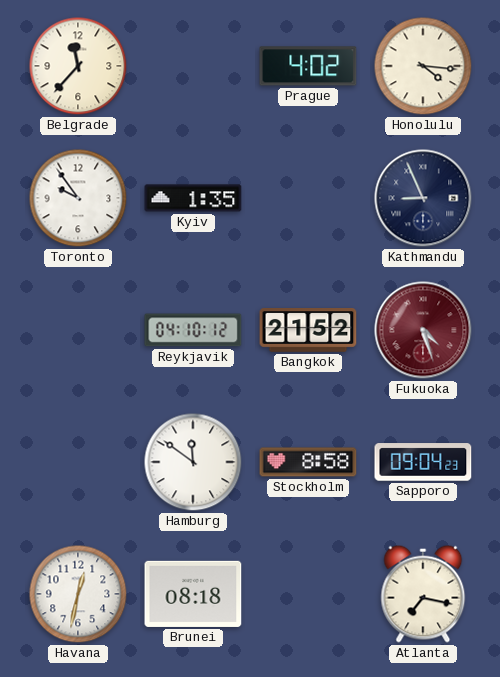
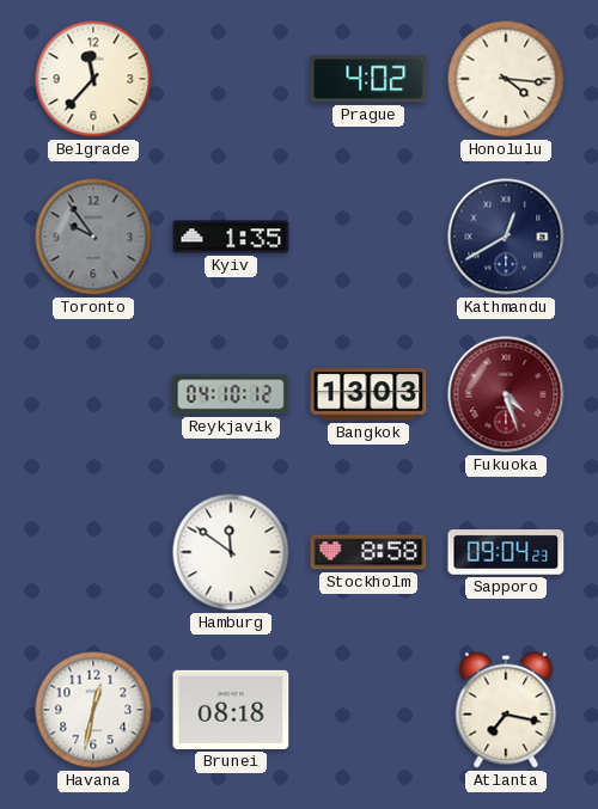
Toronto dial: white -> grey
Kathmandu: 8:56 -> 12:40
Bangkok: 21:52 -> 13:03
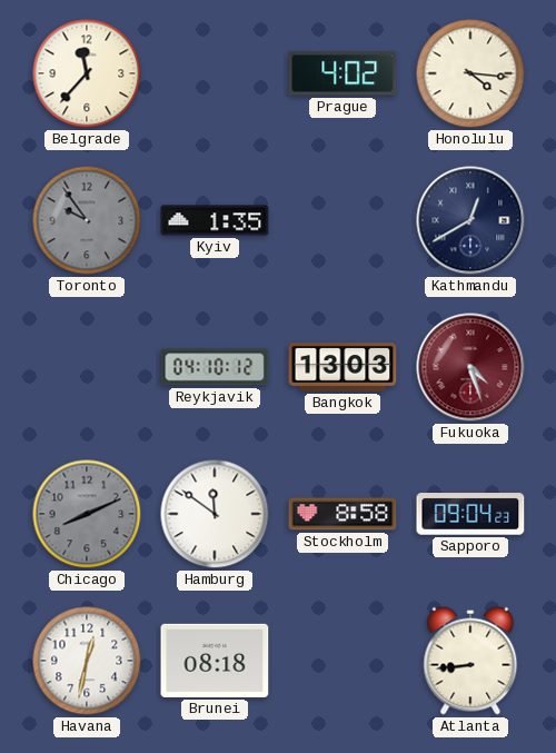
Chicago: none -> 8:11
Atlanta: 7:17 -> 8:44
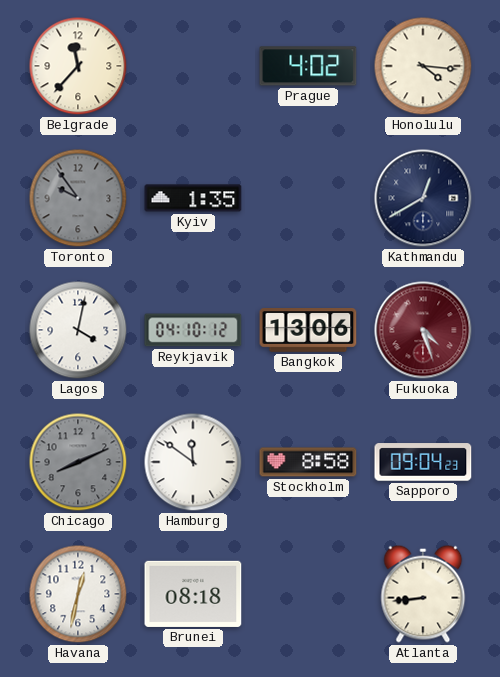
Lagos: none -> 4:02
Bangkok: 13:03 -> 13:06
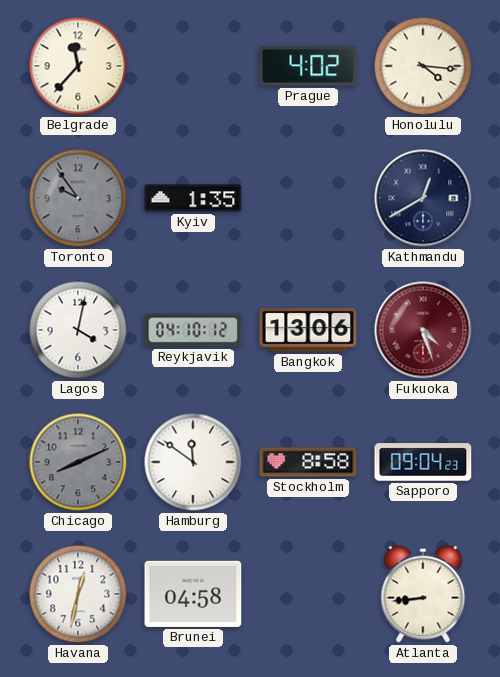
Brunei: 08:18 -> 04:58
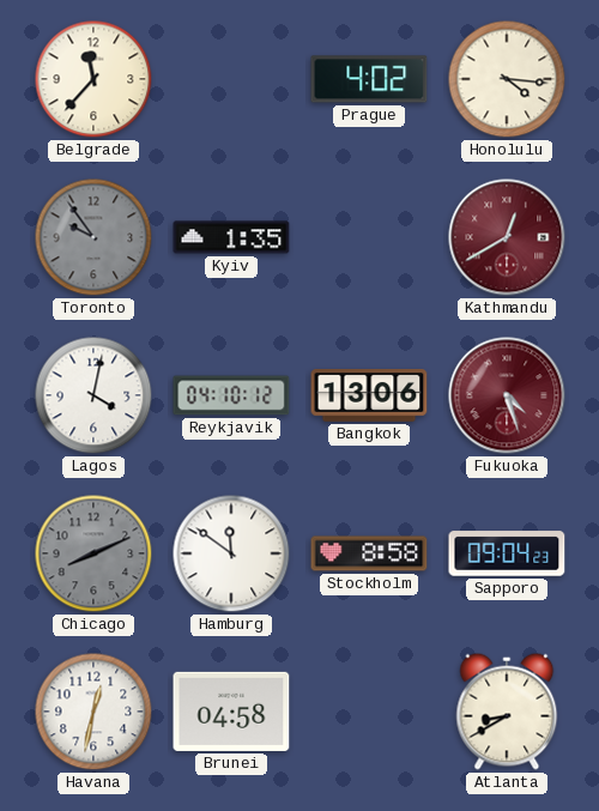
Kathmandu dial: navy -> burgundy
Atlanta: 8:44 -> 8:40
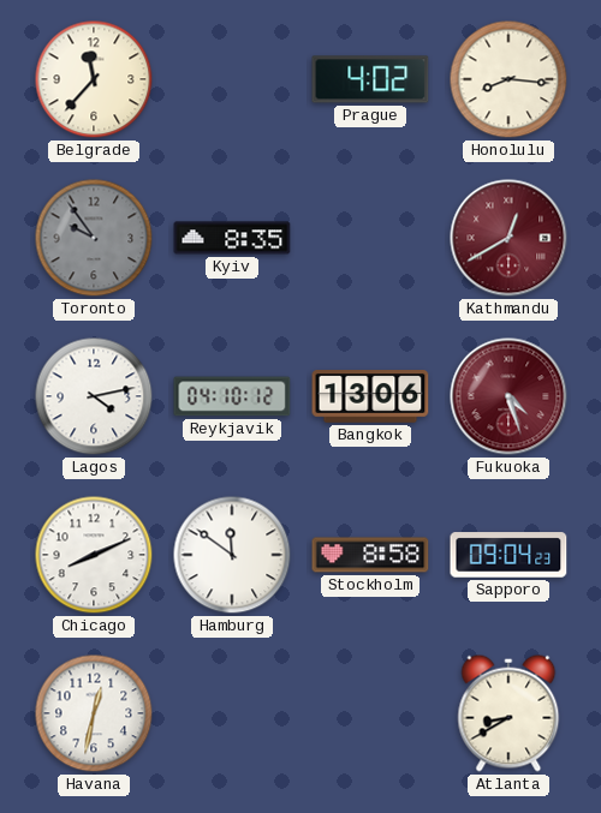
Honolulu: 4:16 -> 8:16
Kyiv: 1:35 -> 8:35
Lagos: 4:02 -> 4:13
Chicago dial: grey -> white
Brunei: 04:58 -> none
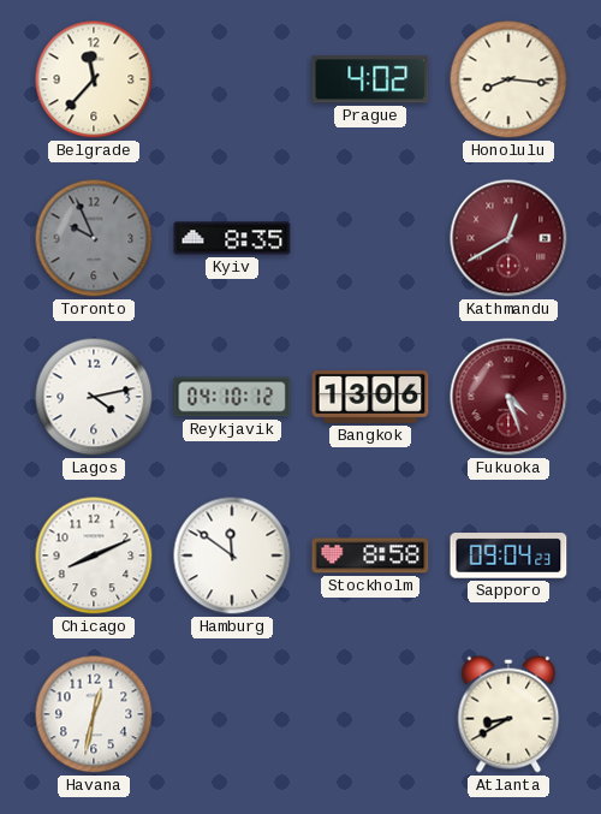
Toronto: 9:54 -> 9:56
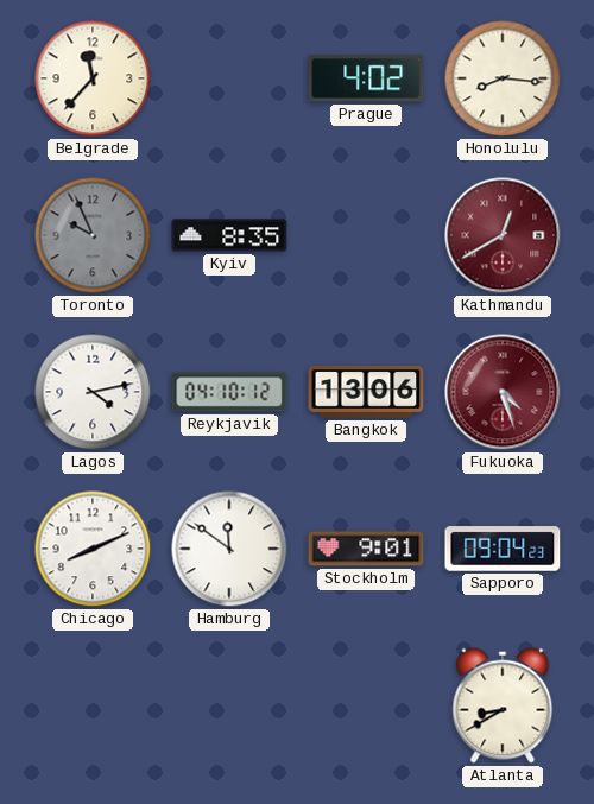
Stockholm: 8:58 -> 9:01
Havana: 12:32 -> none
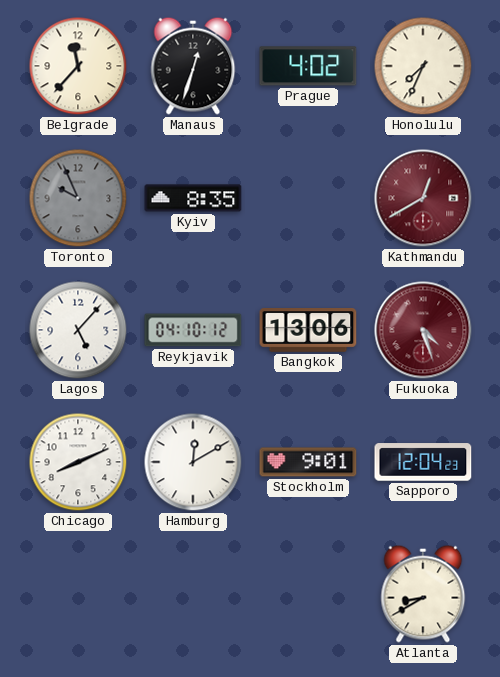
Manaus: none -> 12:33
Honolulu: 8:16 -> 7:34
Lagos: 4:13 -> 5:07
Hamburg: 11:51 -> 12:10
Sapporo: 09:04 -> 12:04
